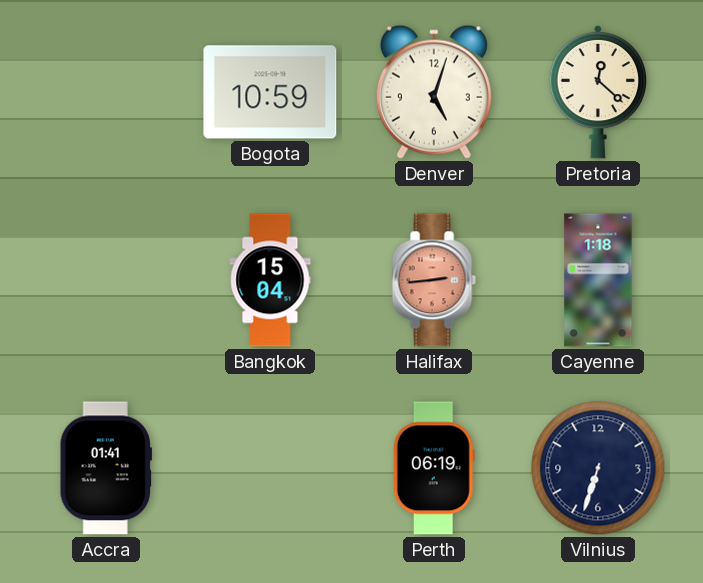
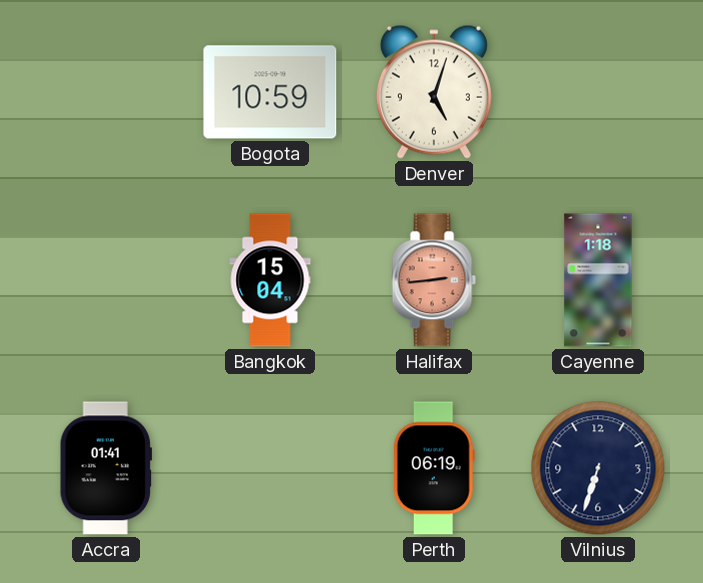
Pretoria: 12:22 -> none
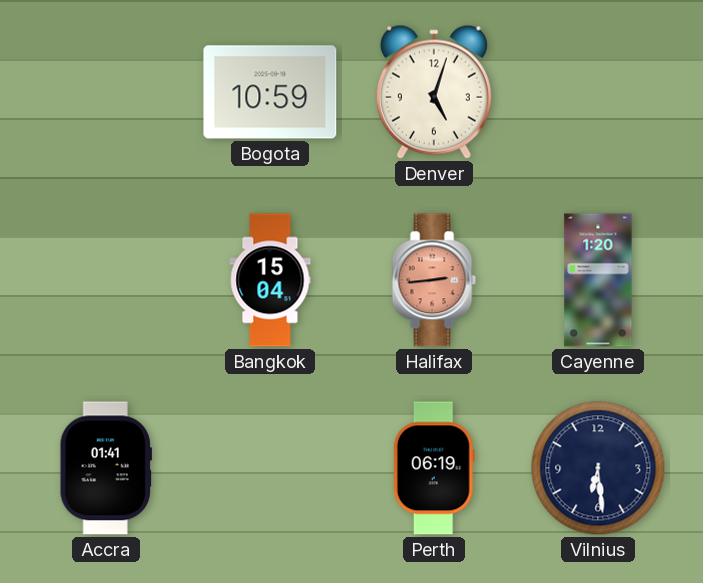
Cayenne: 1:18 -> 1:20
Vilnius: 6:33 -> 6:29
